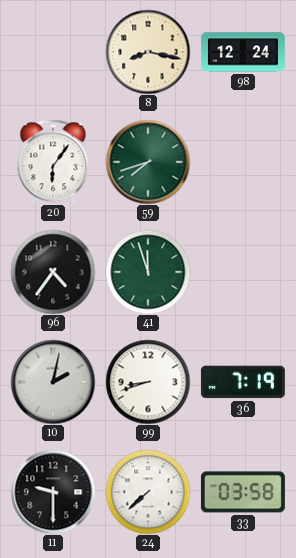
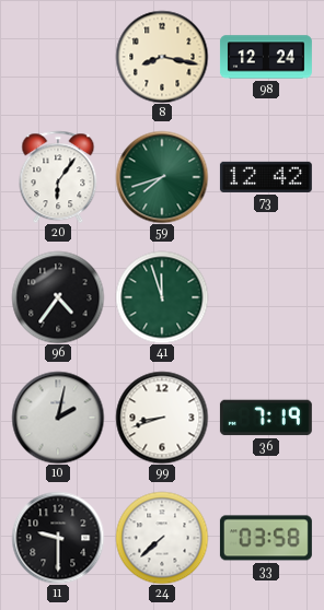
73: none -> 12:42
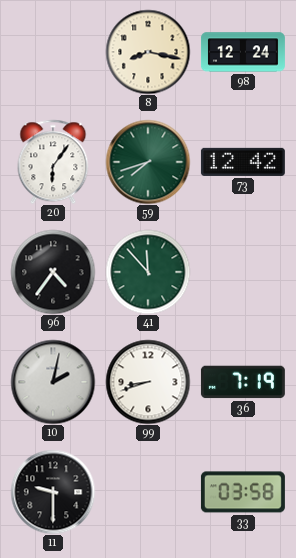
41: 11:57 -> 11:53
24: 7:38 -> none
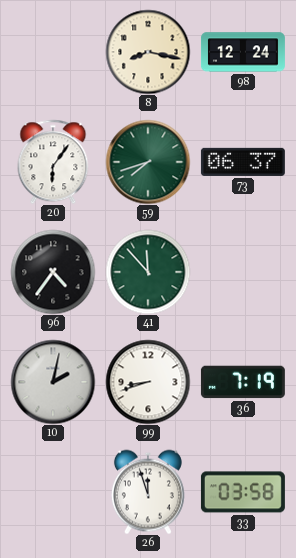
73: 12:42 -> 06:37
11: 9:30 -> none
26: none -> 11:57
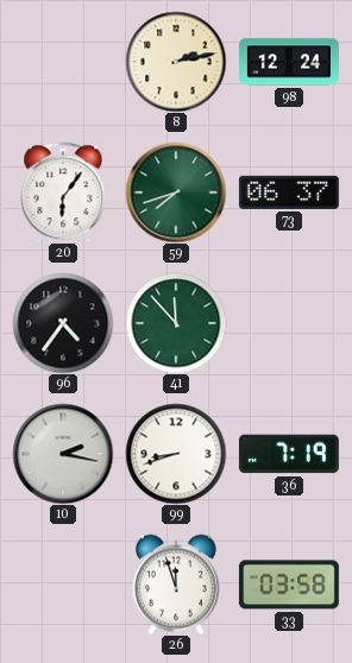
8: 8:17 -> 2:13
10: 2:02 -> 2:17
